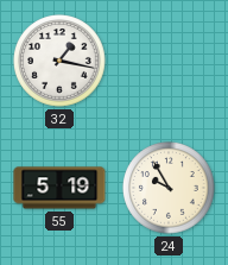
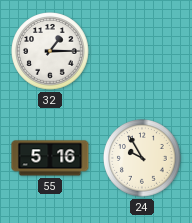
32: 1:17 -> 1:15
55: 5:19 -> 5:16
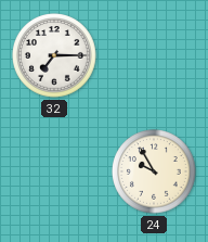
32: 1:15 -> 7:15
55: 5:16 -> none
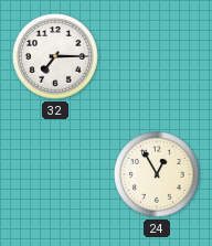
24: 9:55 -> 12:55
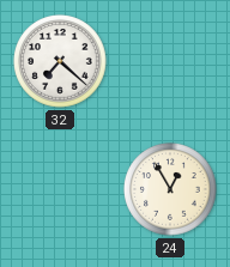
32: 7:15 -> 7:22
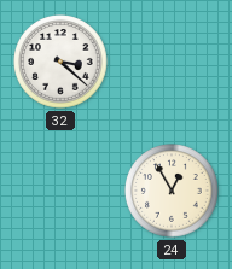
32: 7:22 -> 3:22
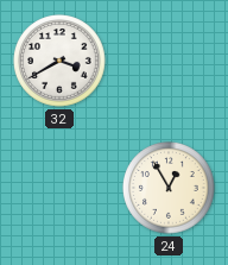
32: 3:22 -> 3:40
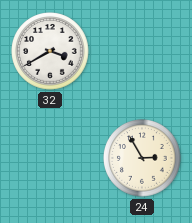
24: 12:55 -> 2:55
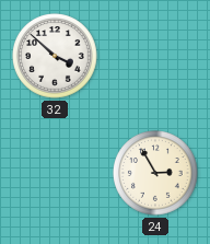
32: 3:40 -> 3:52
